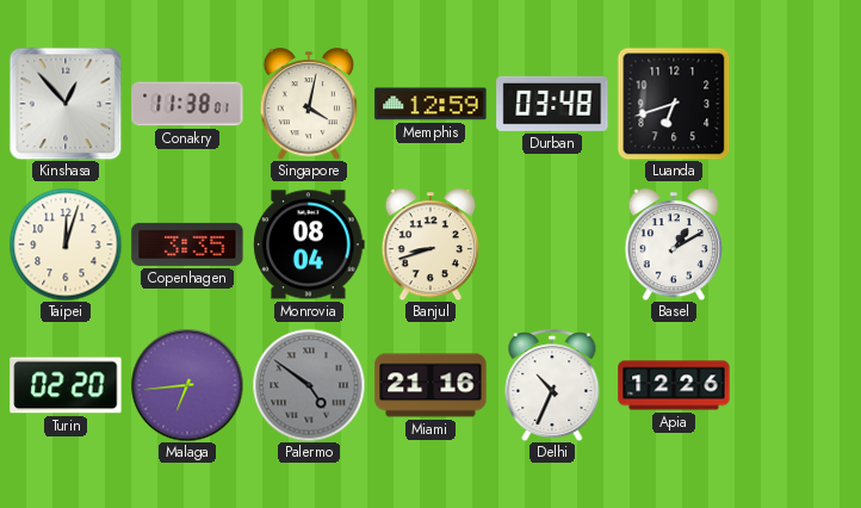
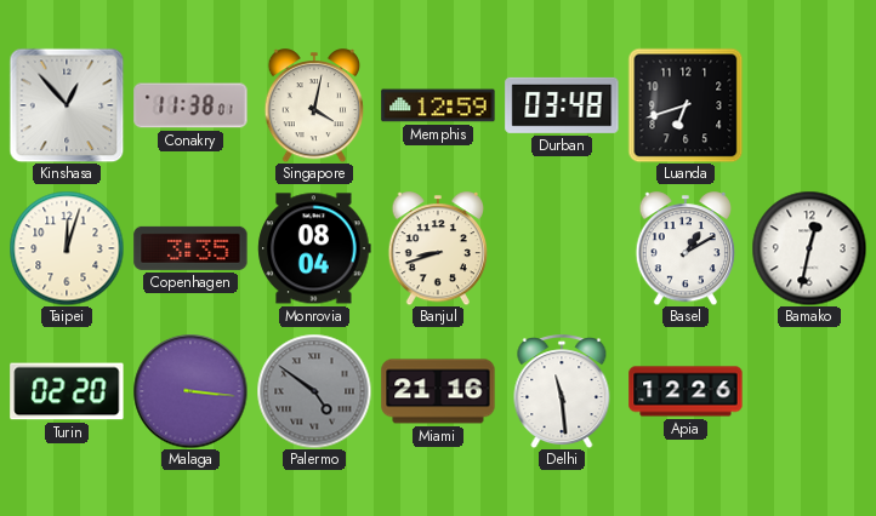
Bamako: none -> 12:32
Malaga: 6:44 -> 3:16
Delhi: 10:34 -> 11:29
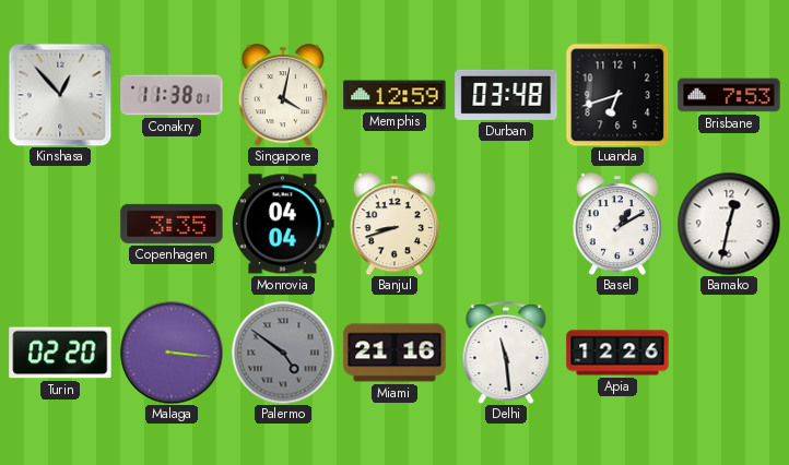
Brisbane: none -> 7:53
Taipei: 12:03 -> none
Monrovia: 08:04 -> 04:04
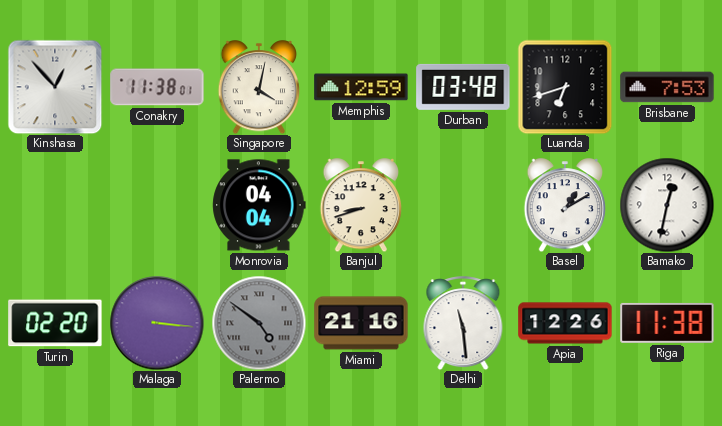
Copenhagen: 3:35 -> none
Riga: none -> 11:38
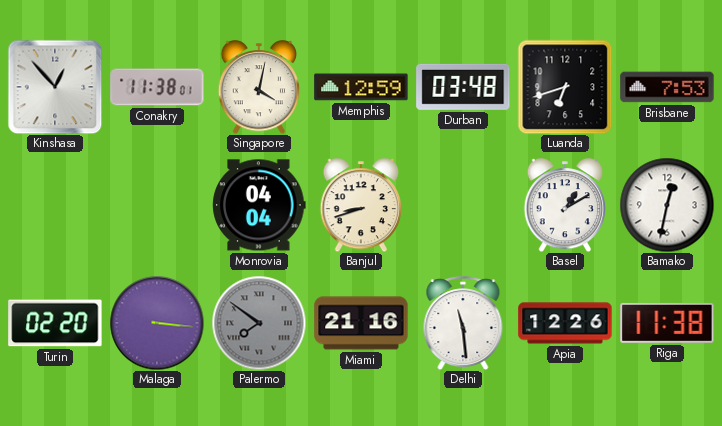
Palermo: 4:51 -> 7:51
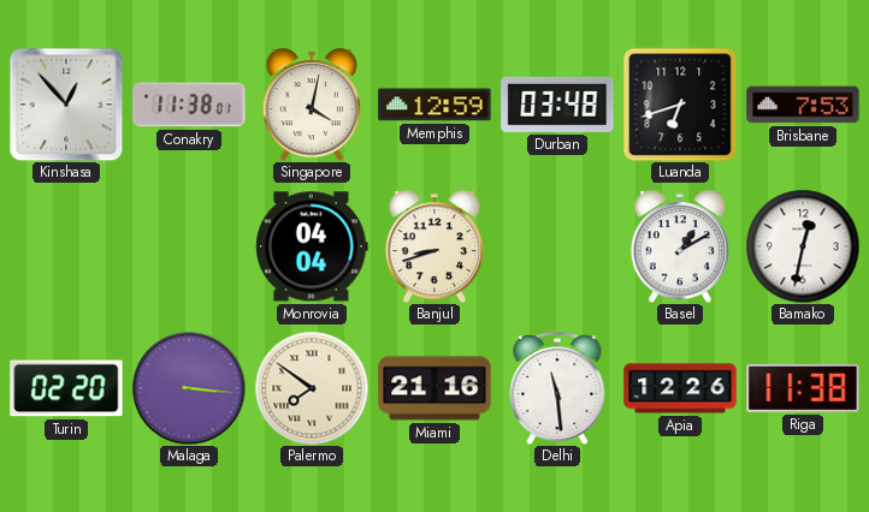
Palermo dial: grey -> cream
